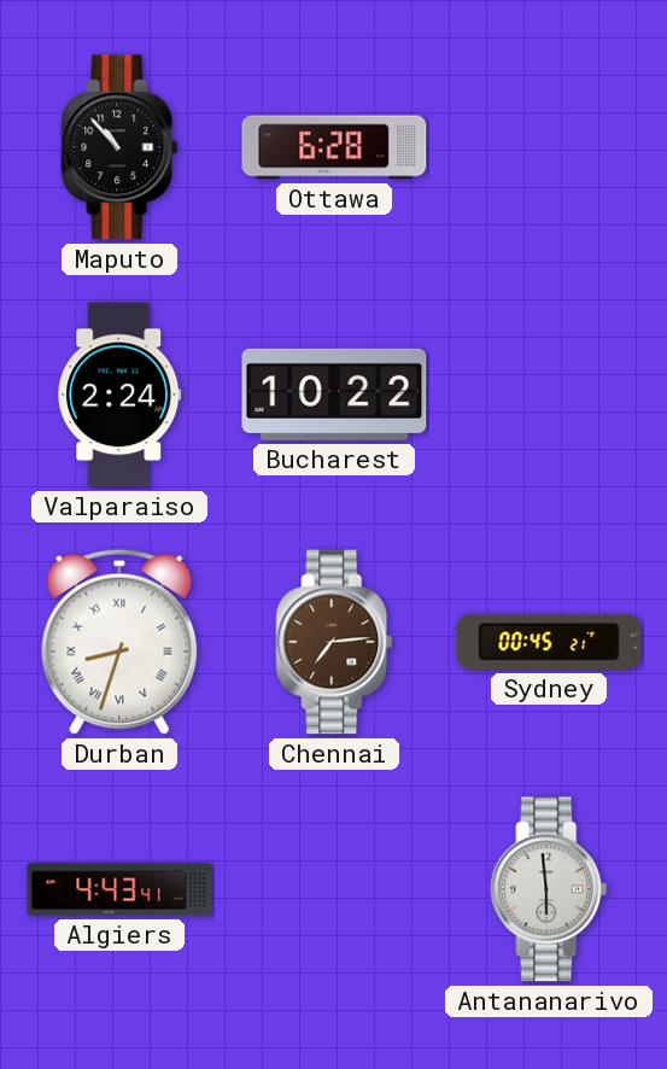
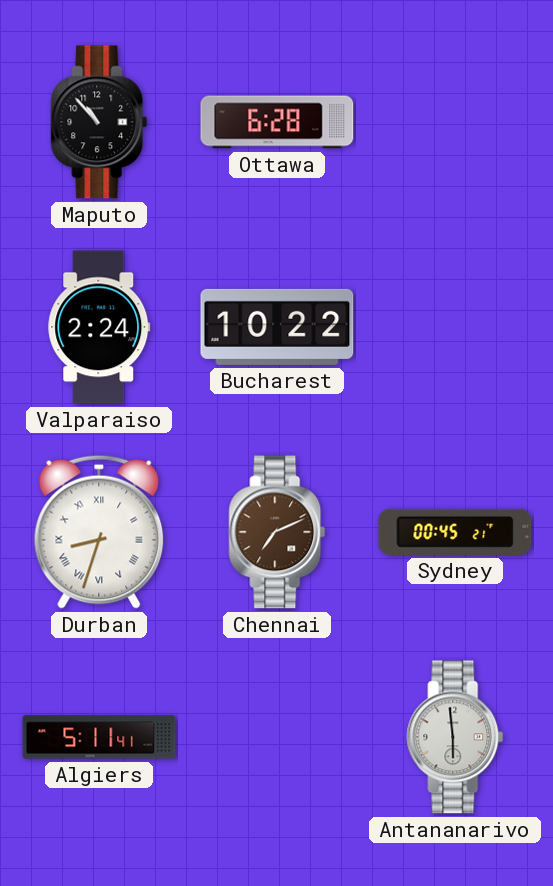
Chennai: 7:14 -> 7:11
Algiers: 4:43 -> 5:11
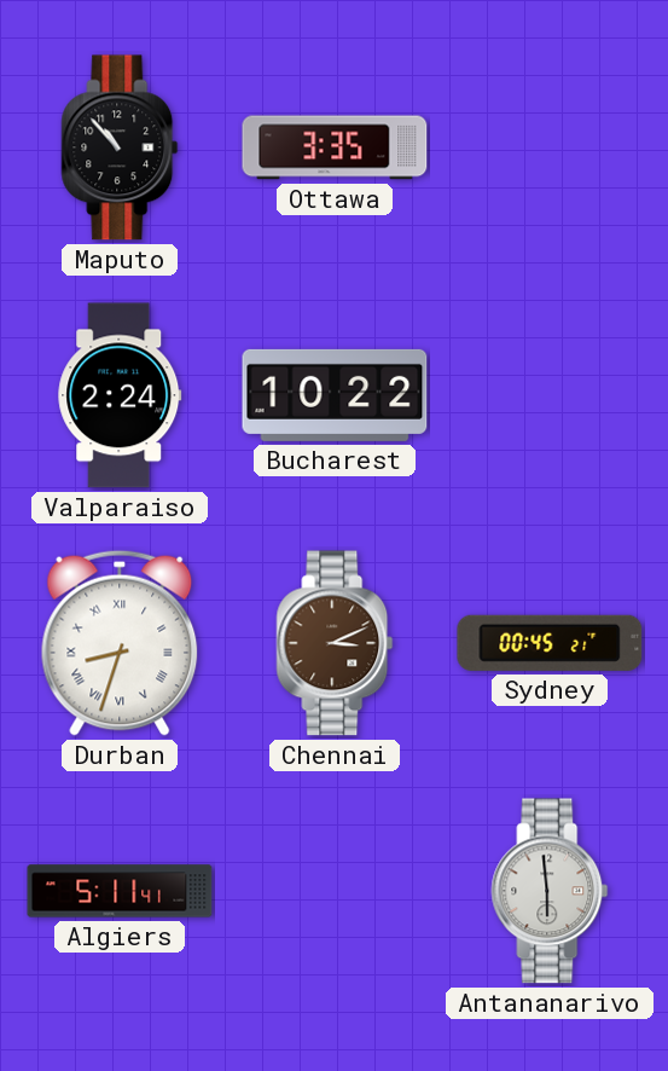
Ottawa: 6:28 -> 3:35
Chennai: 7:11 -> 3:11
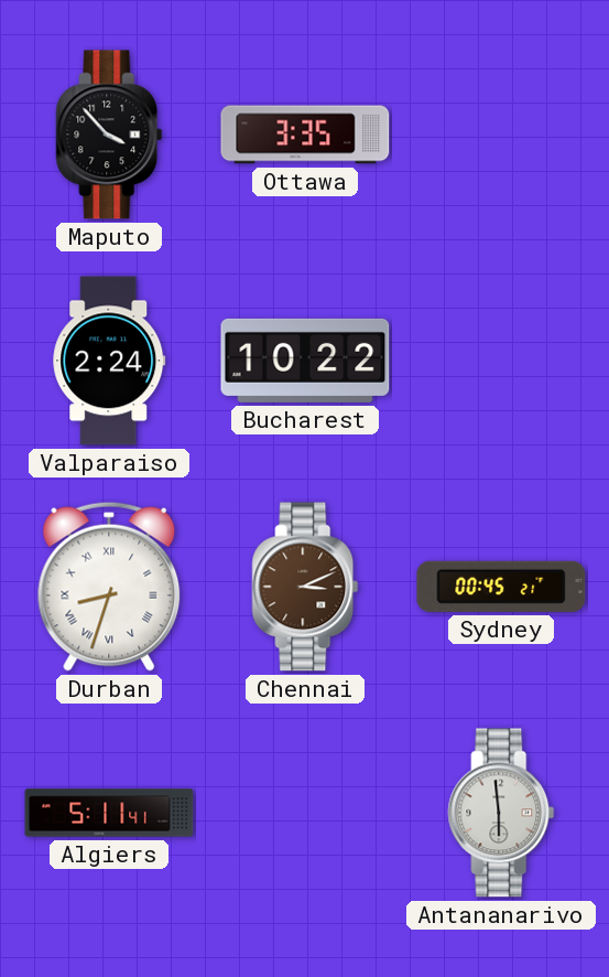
Maputo: 10:53 -> 3:53
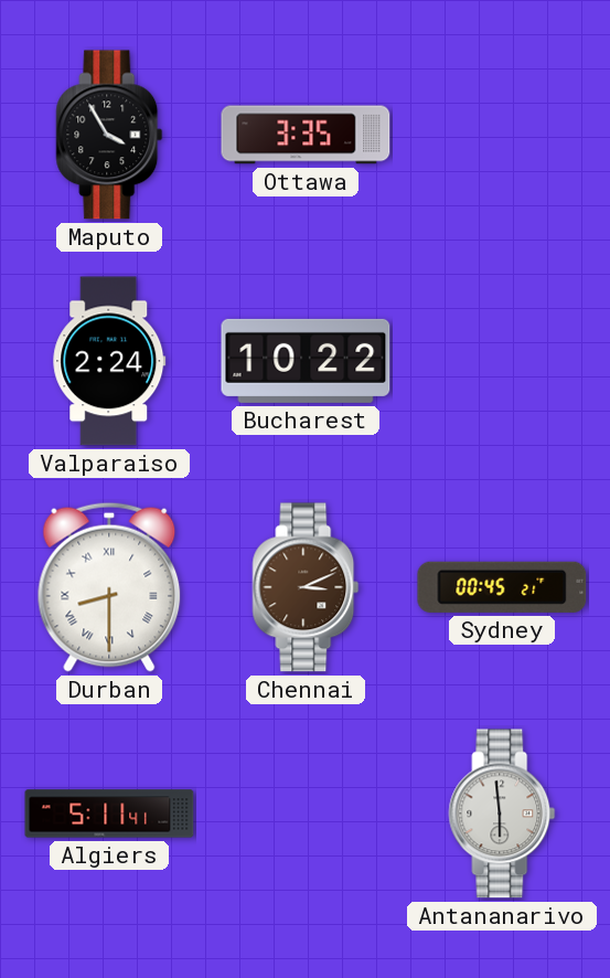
Maputo: 3:53 -> 3:55
Durban: 8:33 -> 8:30
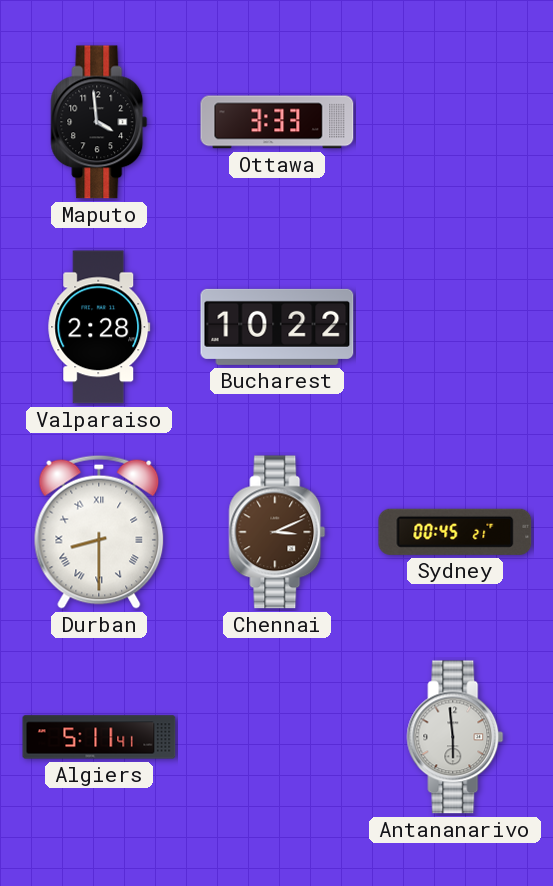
Maputo: 3:55 -> 3:59
Ottawa: 3:35 -> 3:33
Valparaiso: 2:24 -> 2:28
